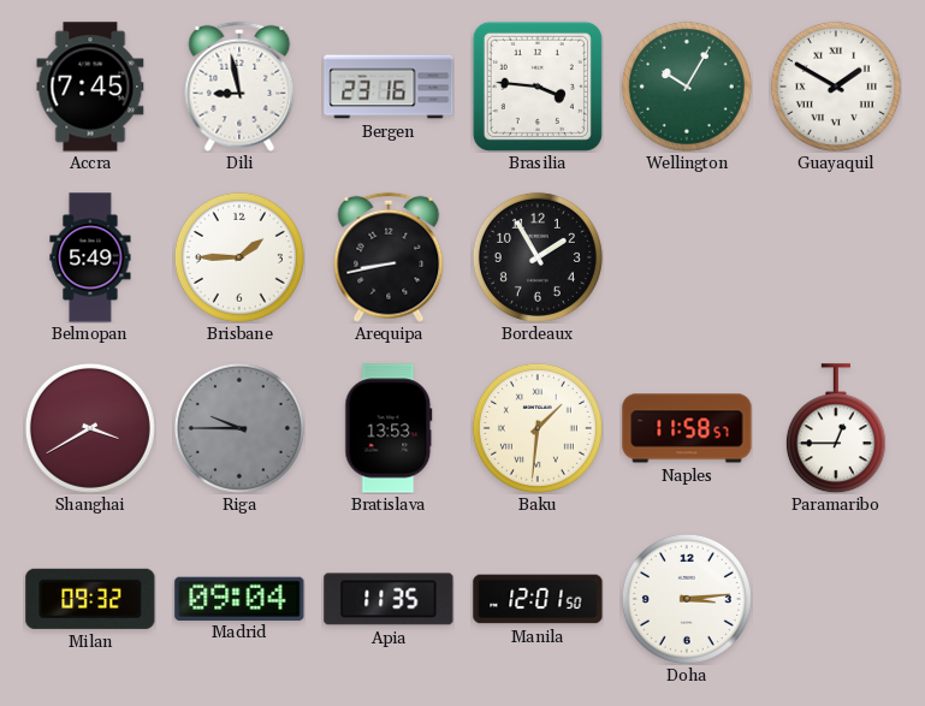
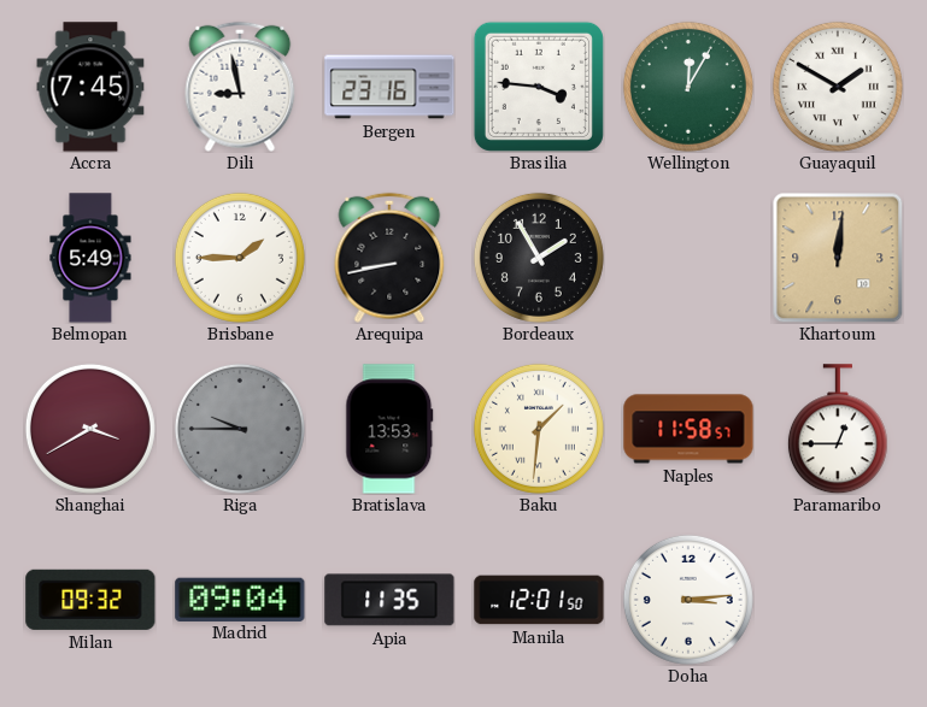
Wellington: 10:05 -> 12:05
Khartoum: none -> 12:01
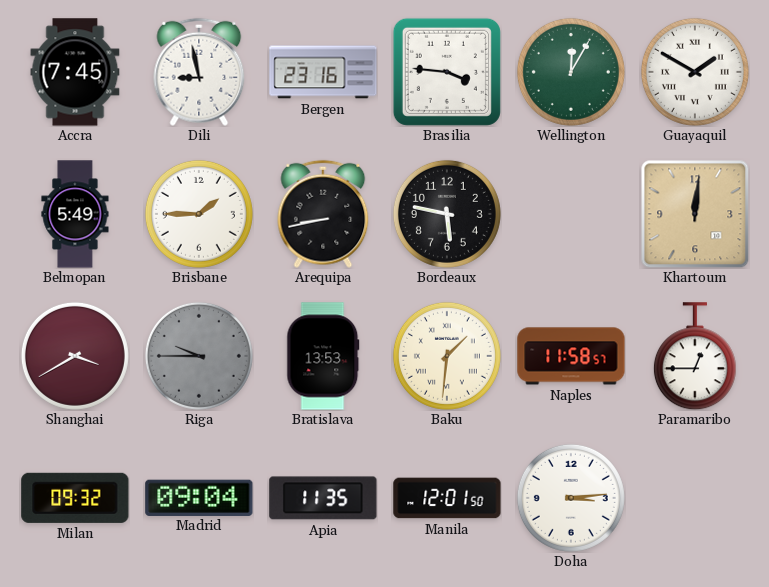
Bordeaux: 1:55 -> 5:47
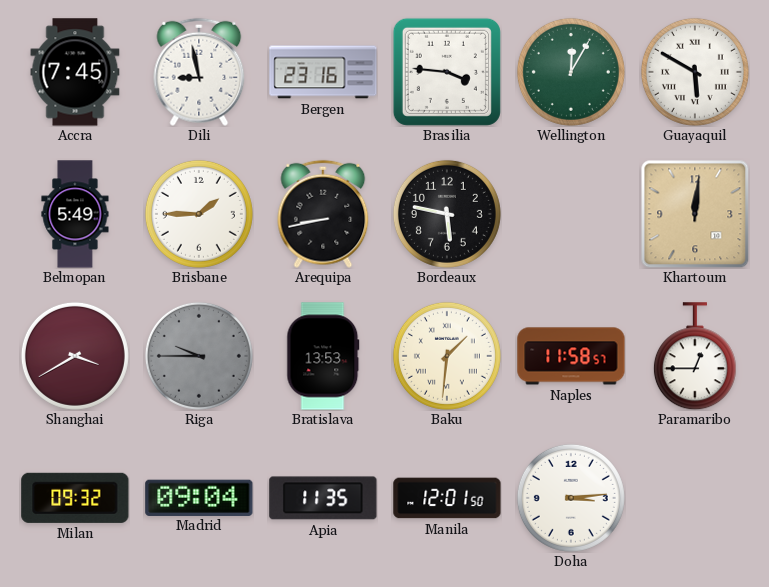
Guayaquil: 1:50 -> 5:50
